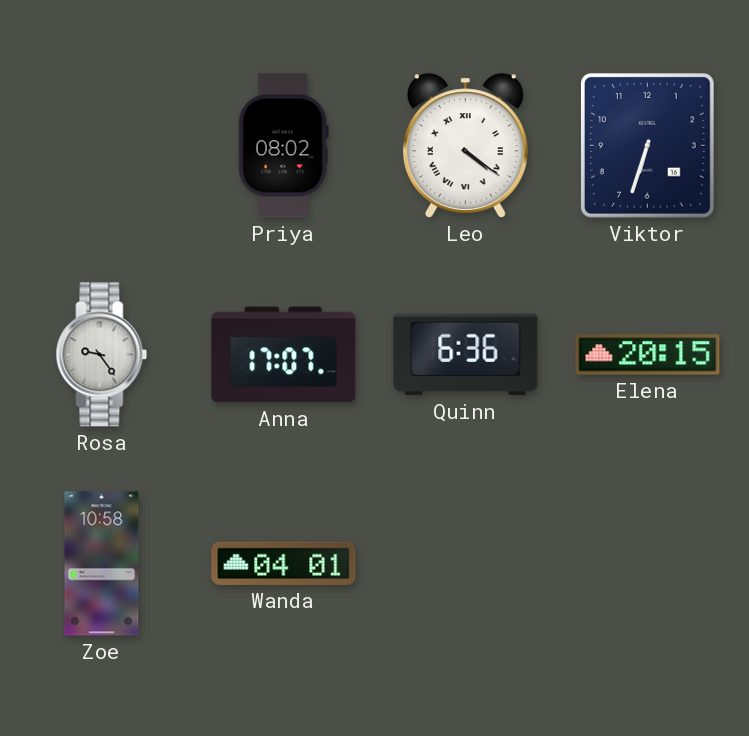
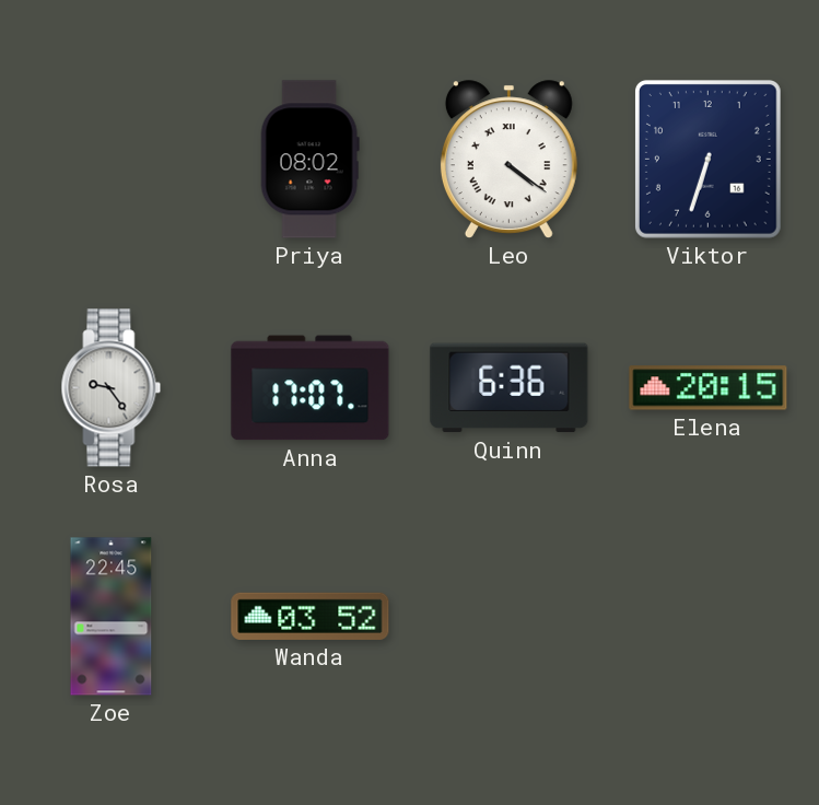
Zoe: 10:58 -> 22:45
Wanda: 04:01 -> 03:52
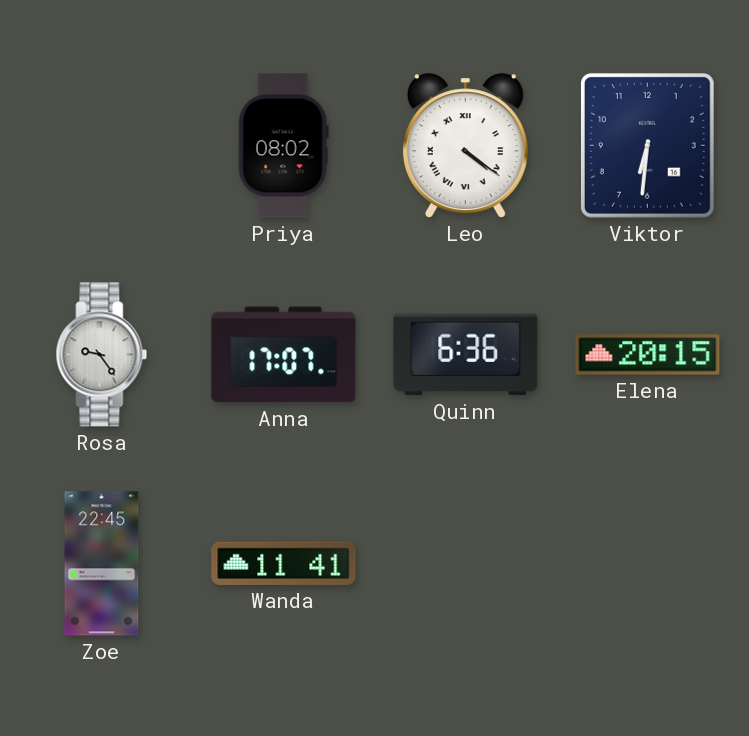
Viktor: 6:33 -> 6:31
Wanda: 03:52 -> 11:41
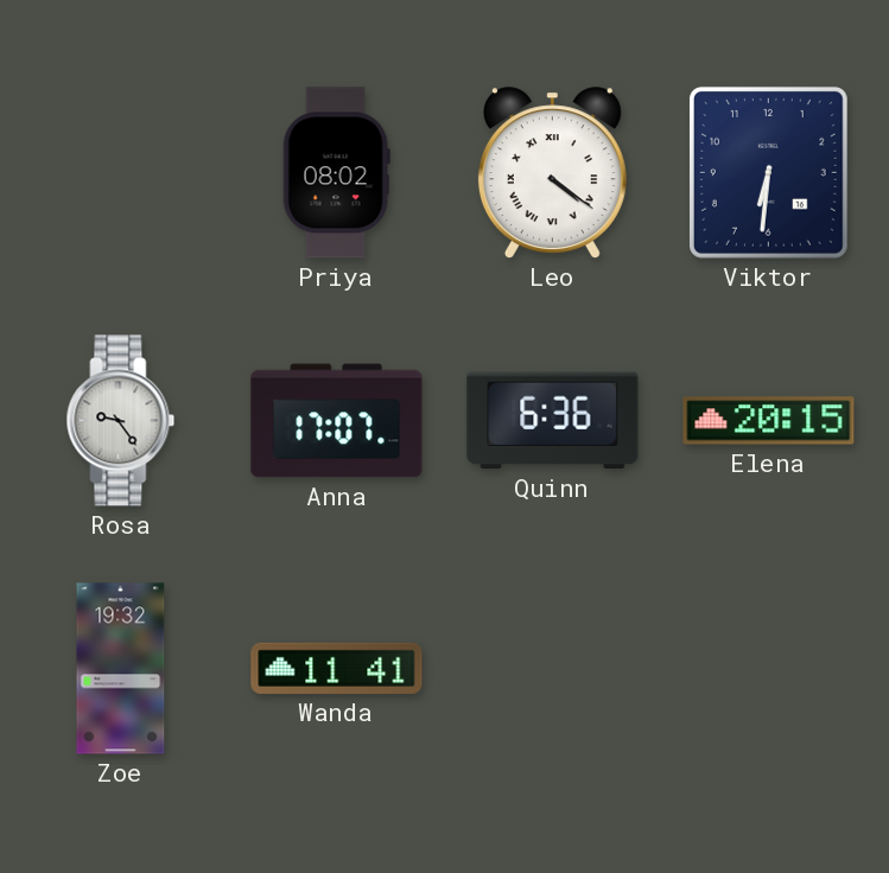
Zoe: 22:45 -> 19:32
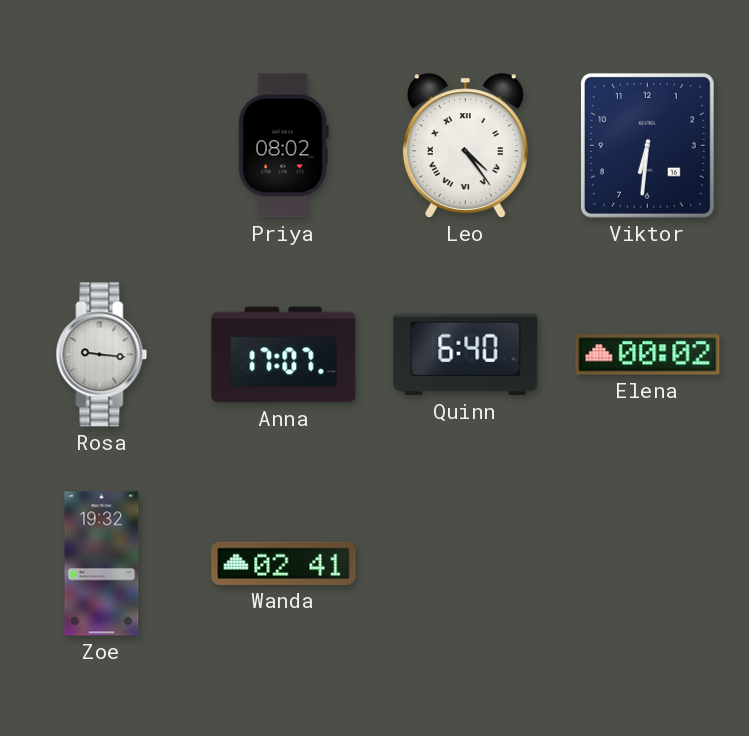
Leo: 4:21 -> 4:24
Rosa: 9:24 -> 9:16
Quinn: 6:36 -> 6:40
Elena: 20:15 -> 00:02
Wanda: 11:41 -> 02:41
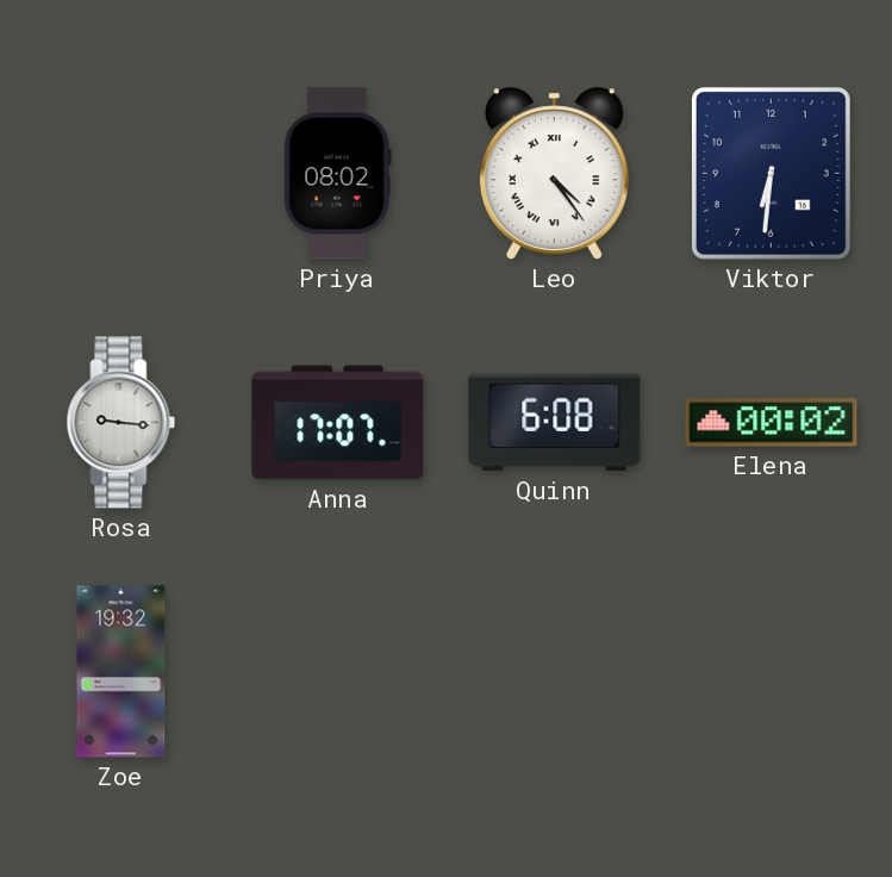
Quinn: 6:40 -> 6:08
Wanda: 02:41 -> none
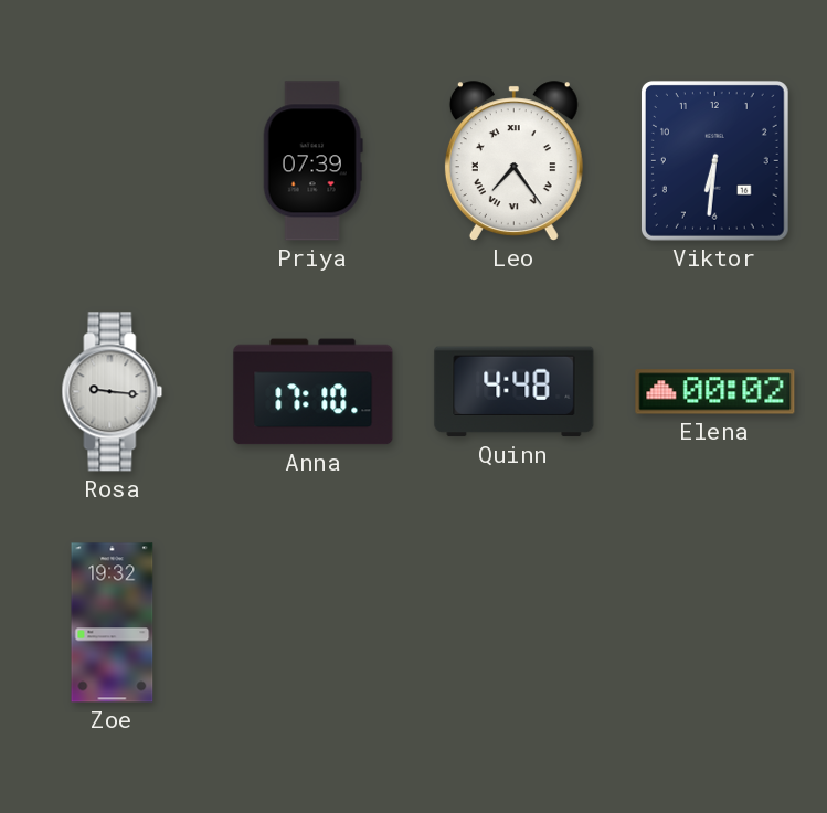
Priya: 08:02 -> 07:39
Leo: 4:24 -> 7:24
Anna: 17:07 -> 17:10
Quinn: 6:08 -> 4:48
